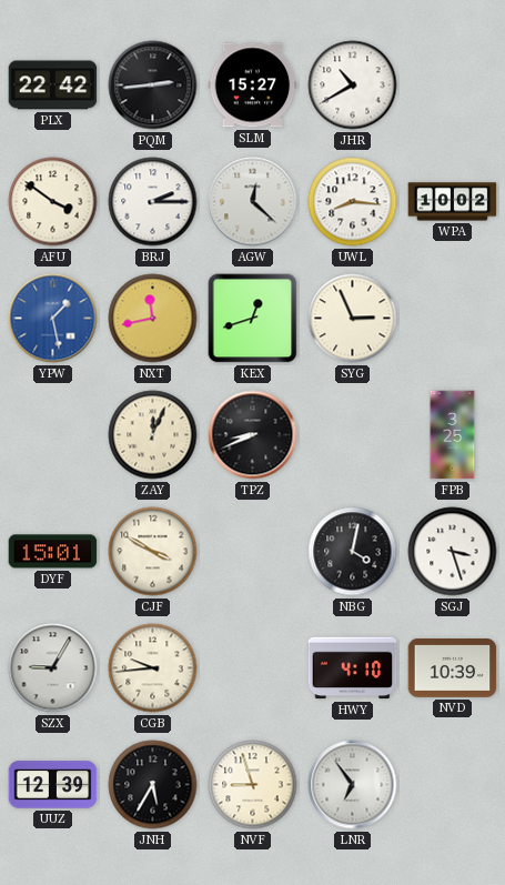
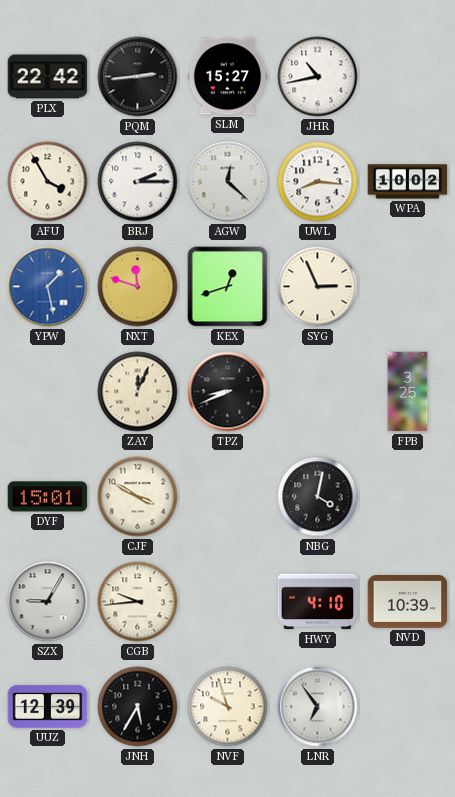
JHR: 10:40 -> 10:43
AFU: 3:51 -> 3:55
NXT: 11:43 -> 11:48
SGJ: 3:27 -> none
NVF: 8:57 -> 9:57
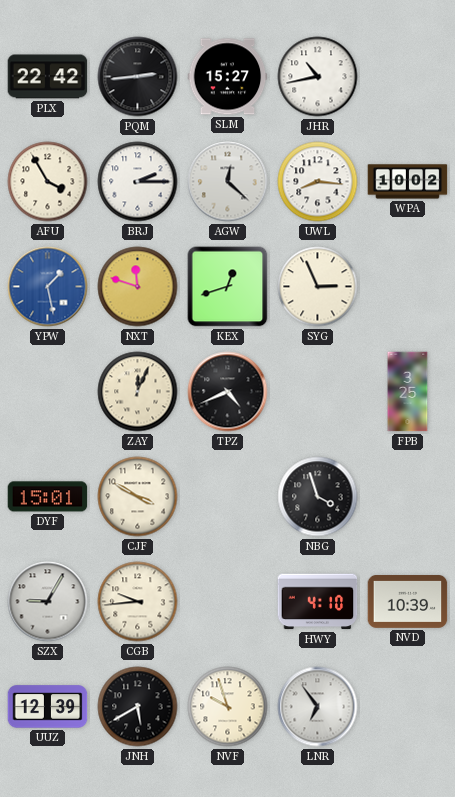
TPZ: 8:41 -> 4:41
NBG: 4:02 -> 3:57
JNH: 5:35 -> 5:40
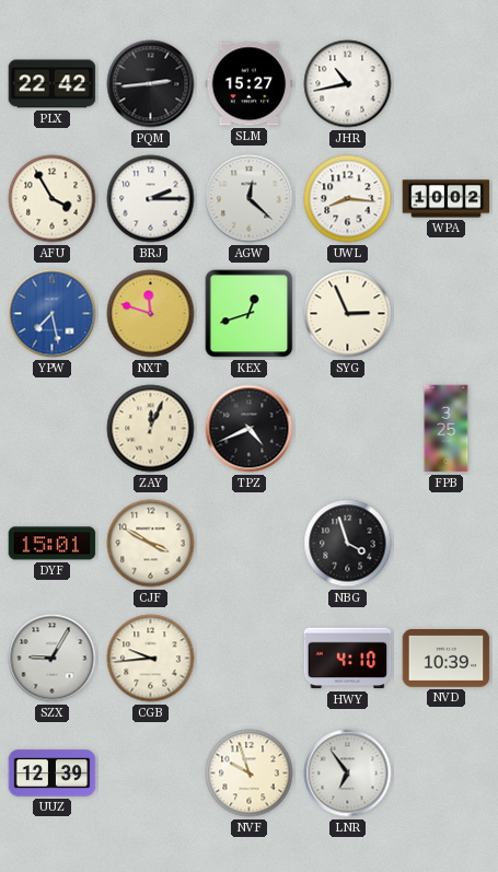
YPW: 1:28 -> 7:28
JNH: 5:40 -> none
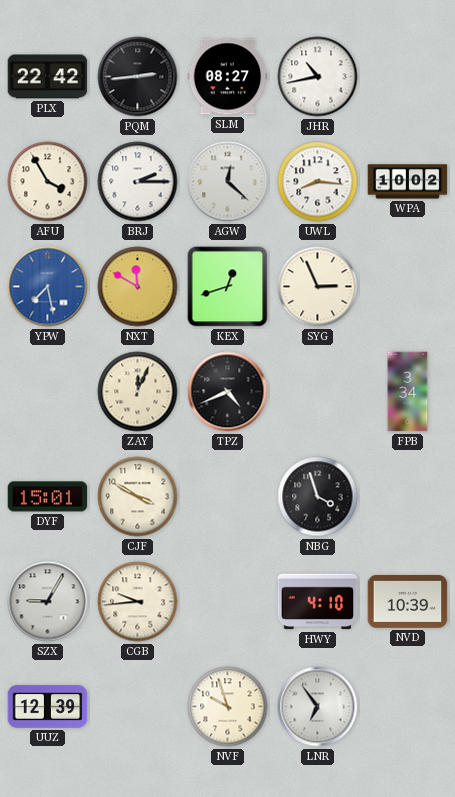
SLM: 15:27 -> 08:27
NXT: 11:48 -> 11:50
FPB: 3:25 -> 3:34
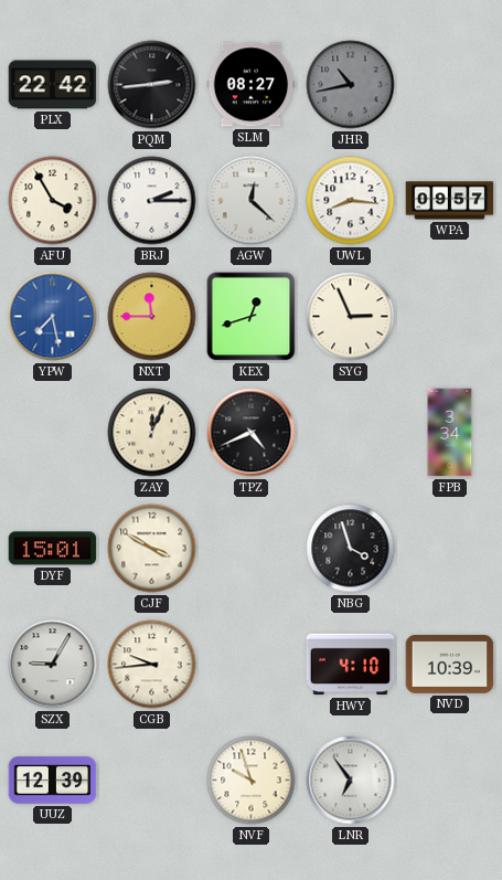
JHR dial: white -> grey
WPA: 10:02 -> 09:57
NXT: 11:50 -> 11:45
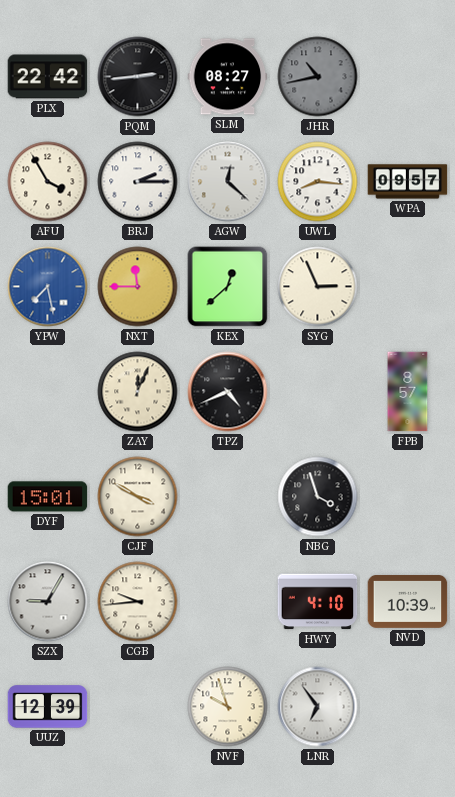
KEX: 12:42 -> 12:38
FPB: 3:34 -> 8:57
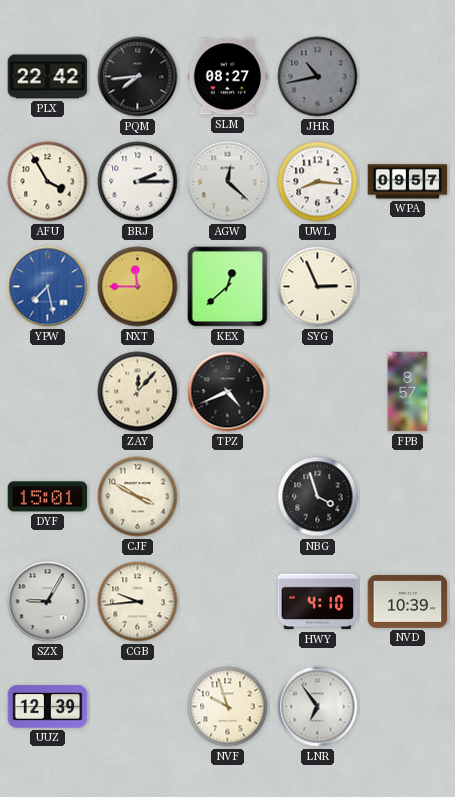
PQM: 2:44 -> 7:44
ZAY: 12:04 -> 12:07
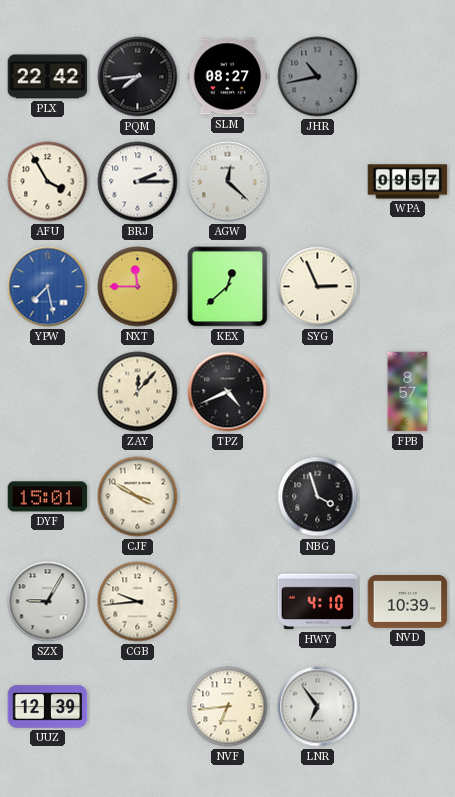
UWL: 8:16 -> none
NVF: 9:57 -> 6:44
